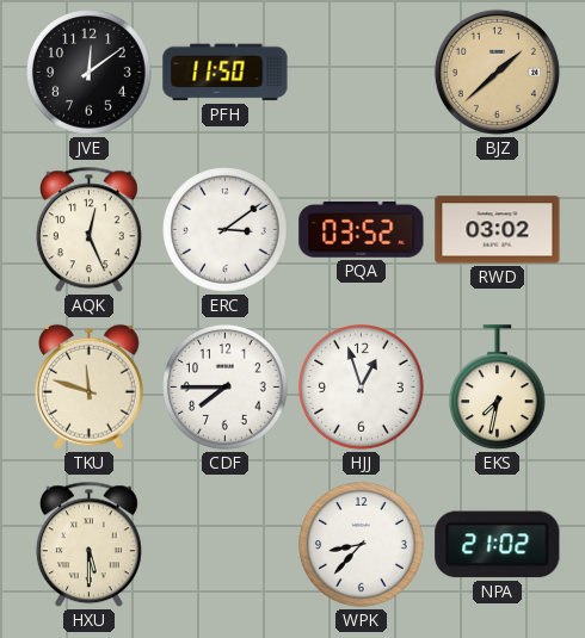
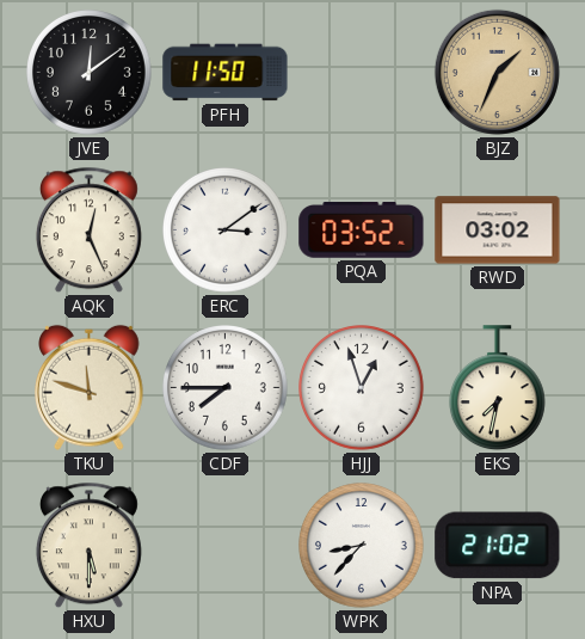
BJZ: 1:38 -> 1:34
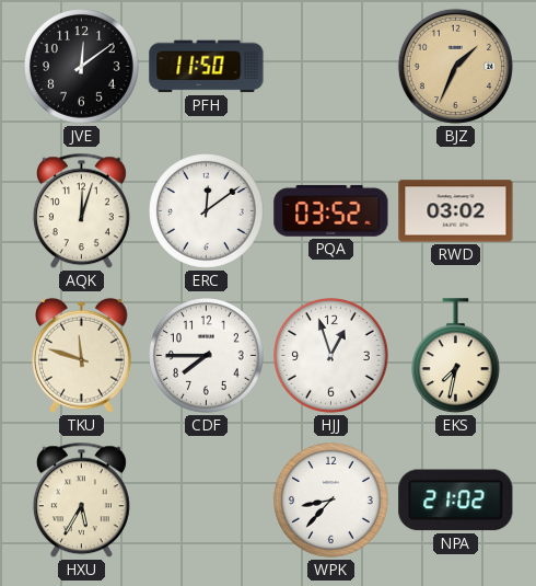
AQK: 12:26 -> 12:03
ERC: 3:09 -> 12:09
HXU: 5:30 -> 5:35
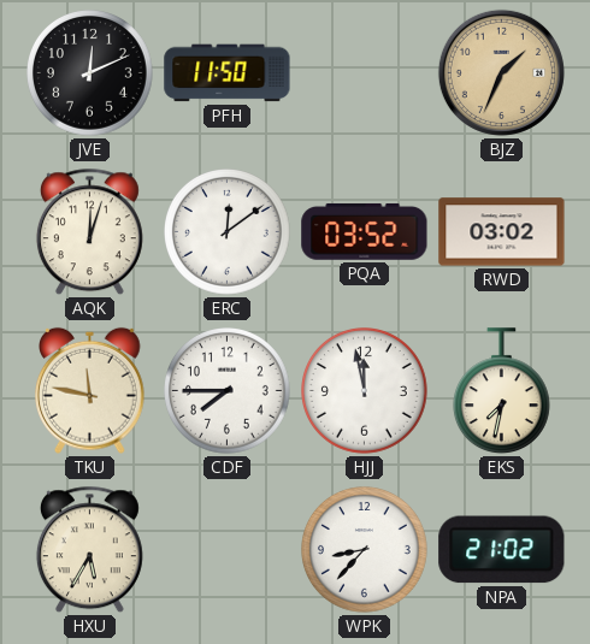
JVE: 12:09 -> 12:11
TKU: 11:48 -> 11:47
HJJ: 12:57 -> 11:58
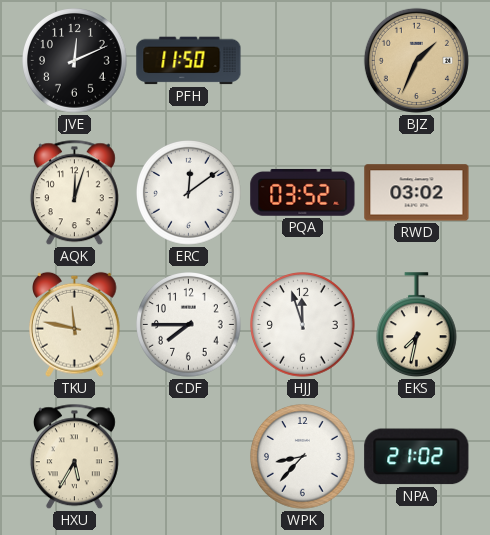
HJJ: 11:58 -> 11:57
